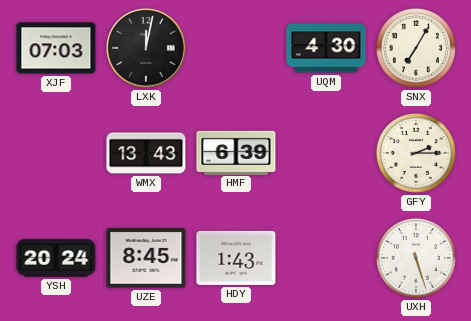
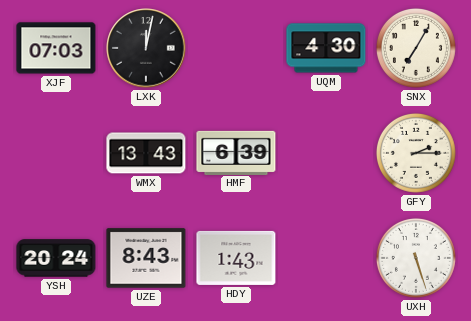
UZE: 8:45 -> 8:43
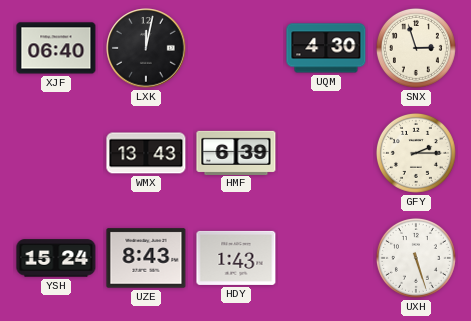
XJF: 07:03 -> 06:40
SNX: 7:05 -> 2:57
YSH: 20:24 -> 15:24
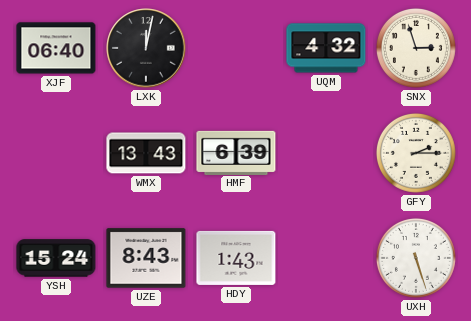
UQM: 4:30 -> 4:32
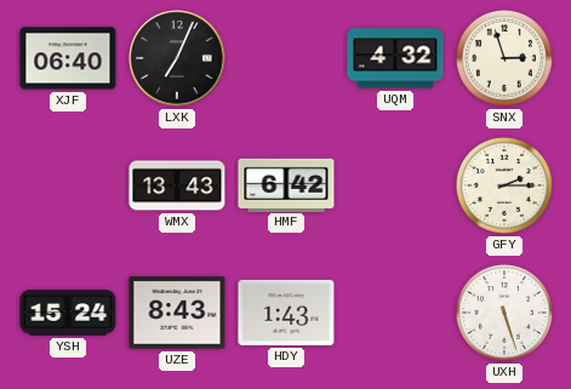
LXK: 12:02 -> 7:04
HMF: 6:39 -> 6:42
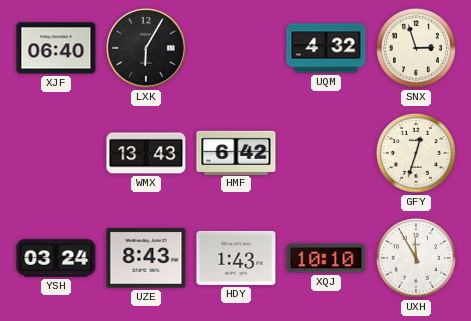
LXK: 7:04 -> 6:05
GFY: 2:15 -> 12:33
YSH: 15:24 -> 03:24
XQJ: none -> 10:10
UXH: 5:27 -> 11:55
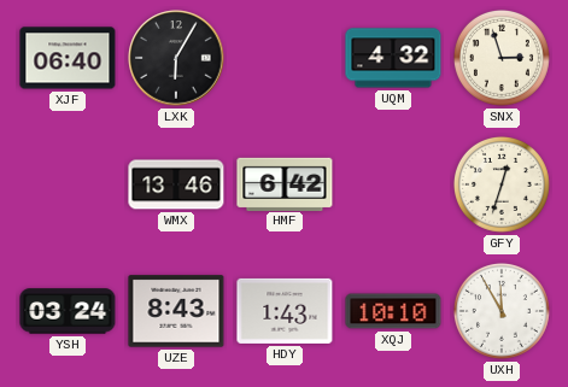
WMX: 13:43 -> 13:46
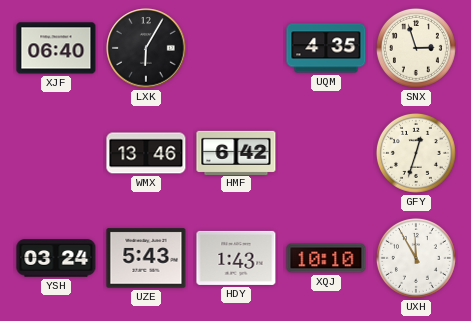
UQM: 4:32 -> 4:35
UZE: 8:43 -> 5:43
